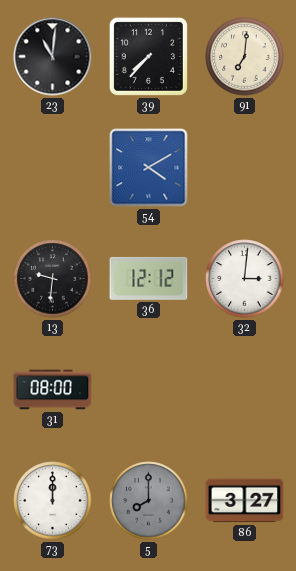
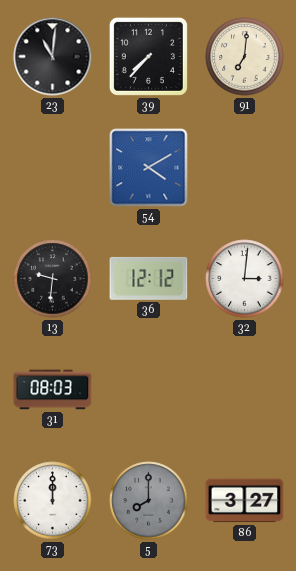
31: 08:00 -> 08:03
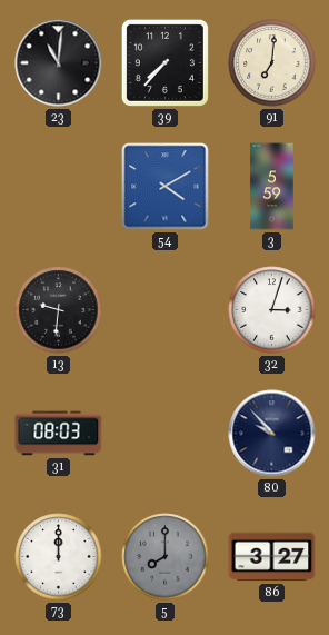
3: none -> 5:59
36: 12:12 -> none
32: 3:01 -> 3:03
80: none -> 9:53
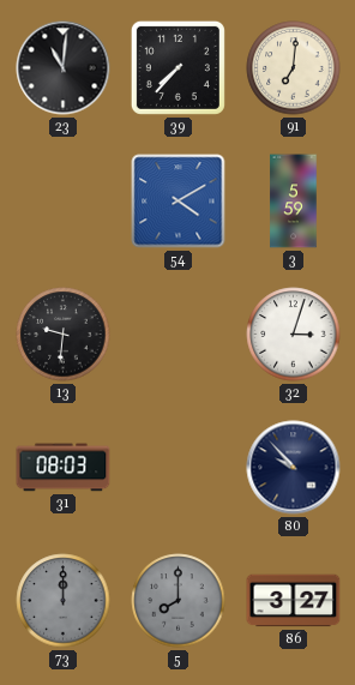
73 dial: white -> grey
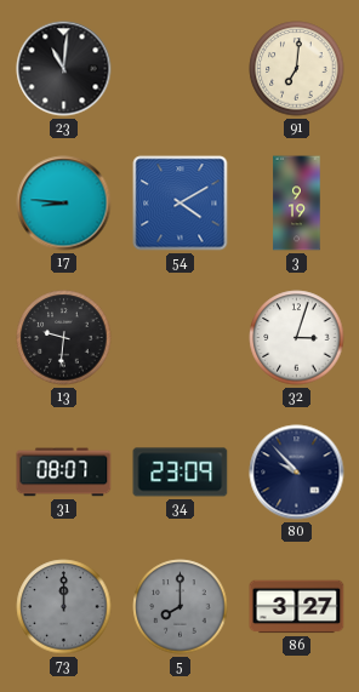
39: 7:37 -> none
17: none -> 8:46
3: 5:59 -> 9:19
31: 08:03 -> 08:07
34: none -> 23:09
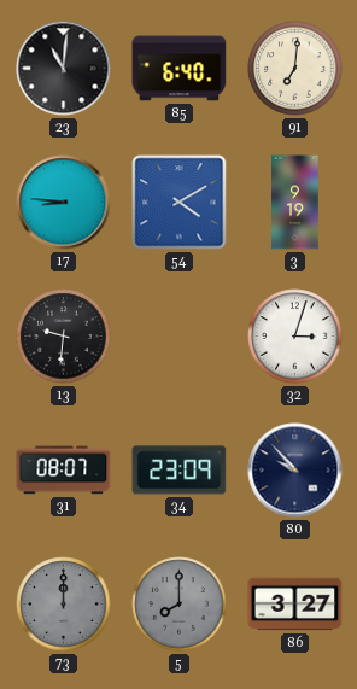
85: none -> 6:40
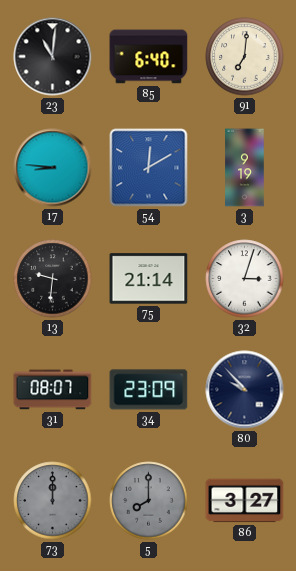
54: 4:10 -> 12:10
75: none -> 21:14
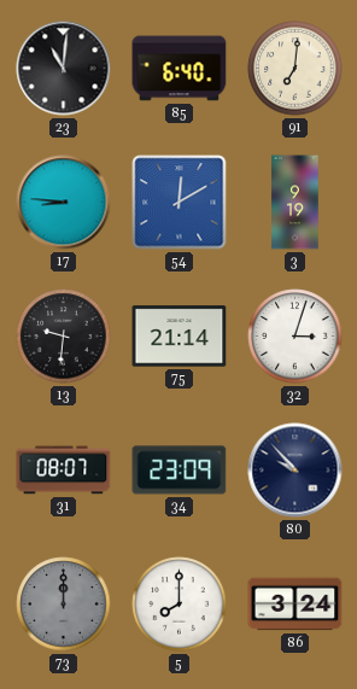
5 dial: grey -> white
86: 3:27 -> 3:24
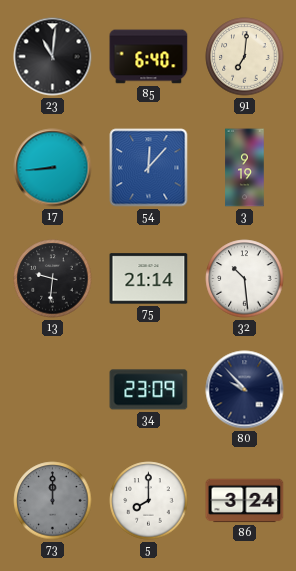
17: 8:46 -> 8:44
54: 12:10 -> 12:07
32: 3:03 -> 10:29
31: 08:07 -> none
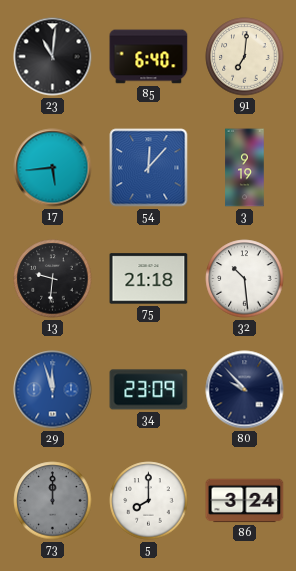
17: 8:44 -> 5:44
75: 21:14 -> 21:18
29: none -> 11:57
